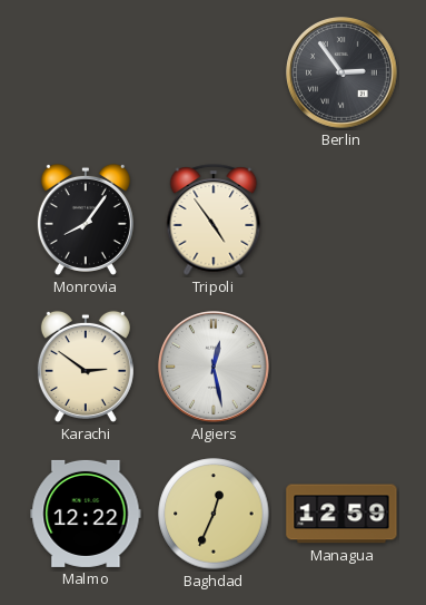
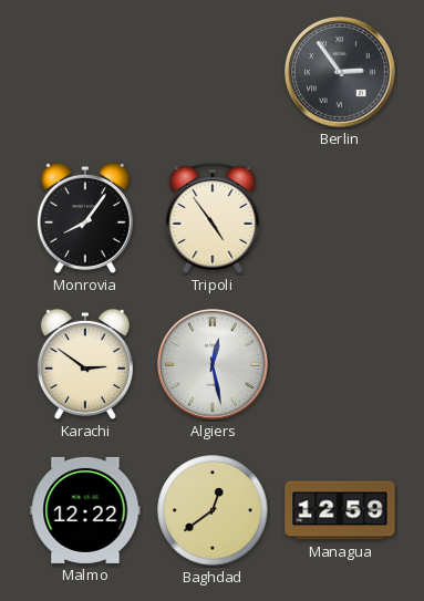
Baghdad: 12:34 -> 12:39
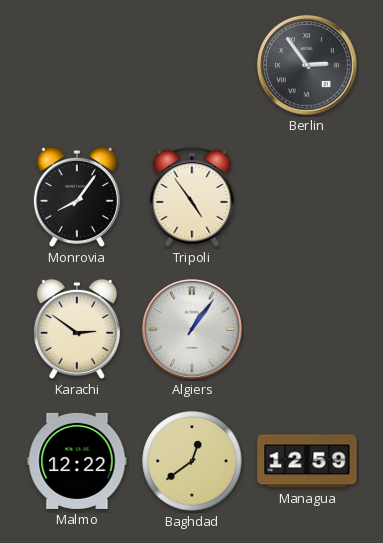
Algiers: 12:28 -> 1:06
